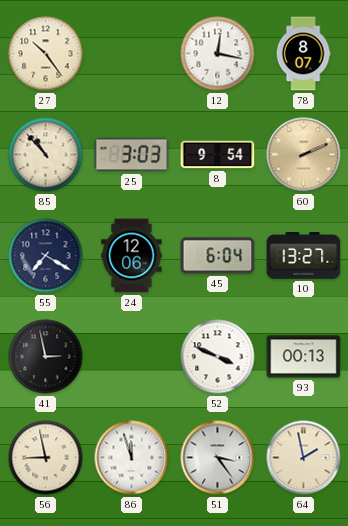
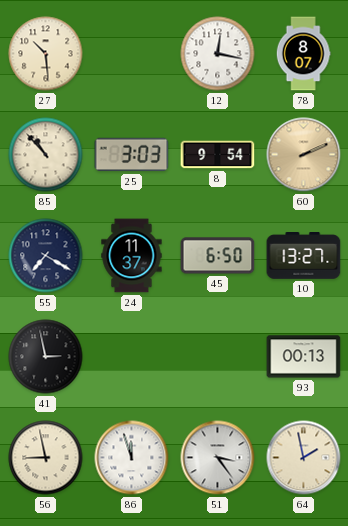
27: 10:24 -> 10:29
24: 12:06 -> 11:37
45: 6:04 -> 6:50
52: 3:49 -> none
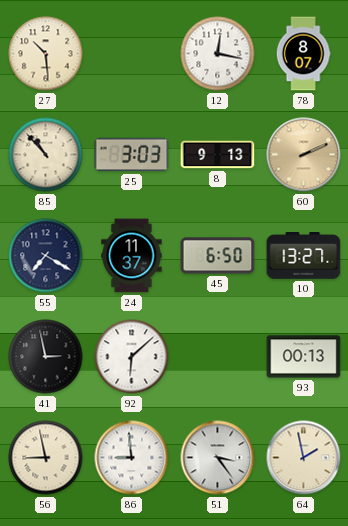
8: 9:54 -> 9:13
92: none -> 6:08
86: 11:57 -> 8:59
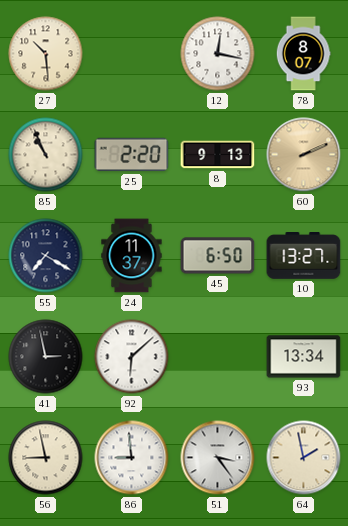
85: 10:53 -> 10:56
25: 3:03 -> 2:20
93: 00:13 -> 13:34
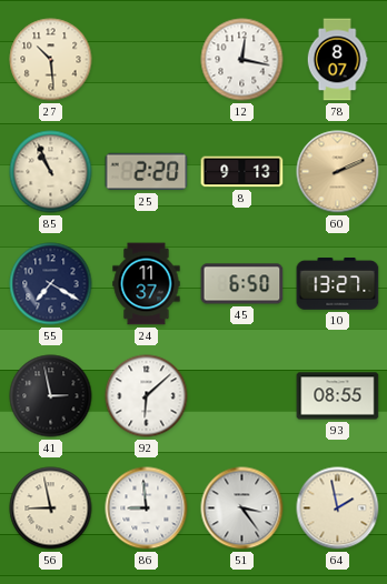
93: 13:34 -> 08:55
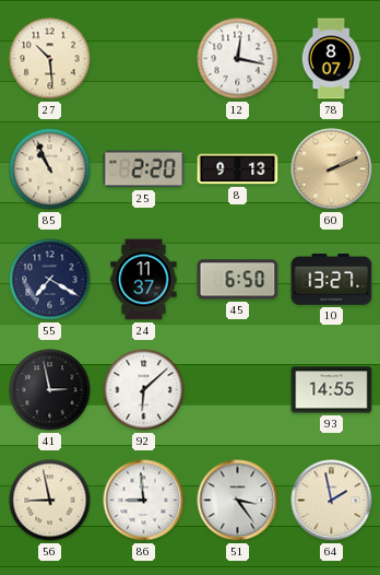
93: 08:55 -> 14:55
